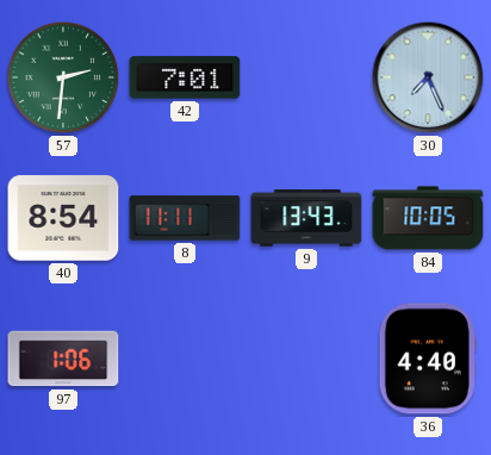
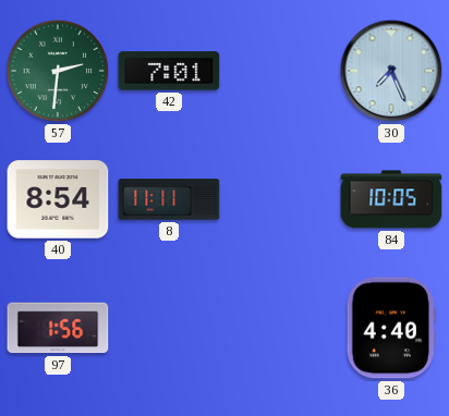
9: 13:43 -> none
97: 1:06 -> 1:56
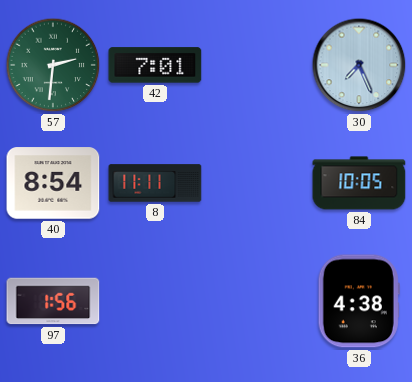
36: 4:40 -> 4:38
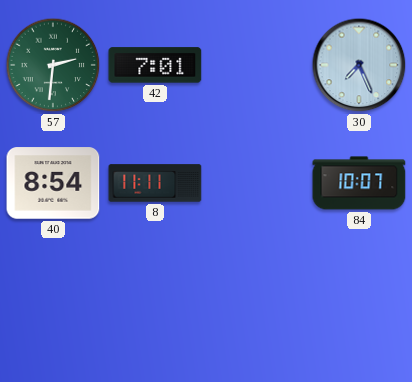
84: 10:05 -> 10:07
97: 1:56 -> none
36: 4:38 -> none
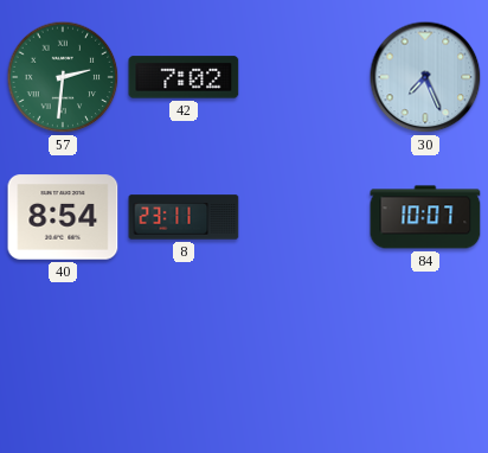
42: 7:01 -> 7:02
8: 11:11 -> 23:11
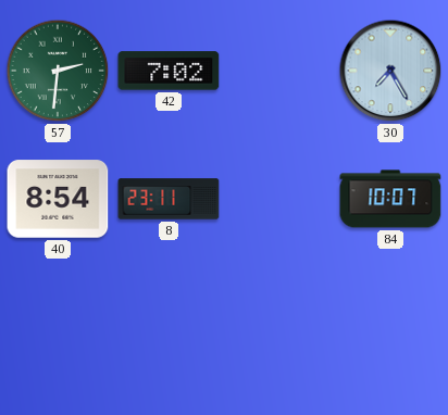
30: 7:26 -> 7:25
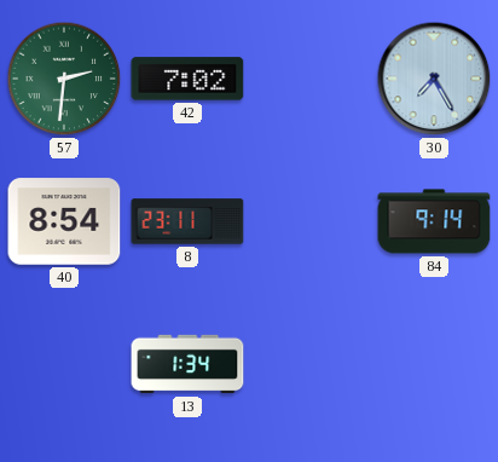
84: 10:07 -> 9:14
13: none -> 1:34
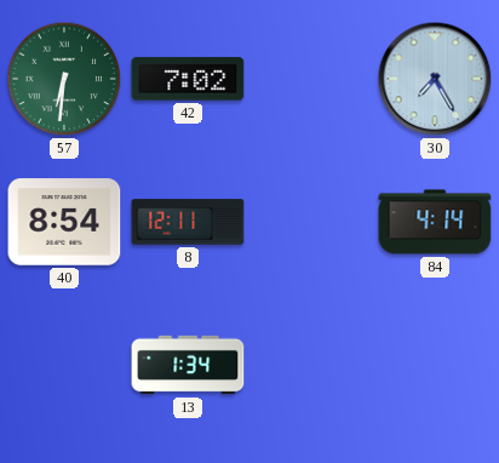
57: 2:31 -> 6:31
8: 23:11 -> 12:11
84: 9:14 -> 4:14
